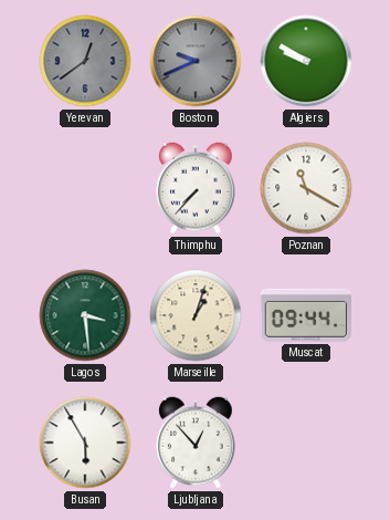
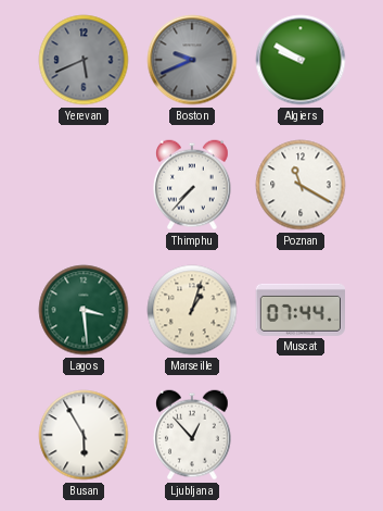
Yerevan: 12:39 -> 5:41
Muscat: 09:44 -> 07:44
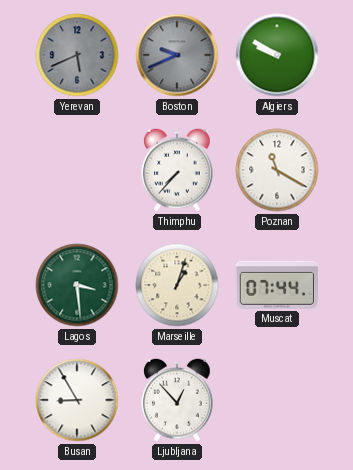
Busan: 5:55 -> 8:55
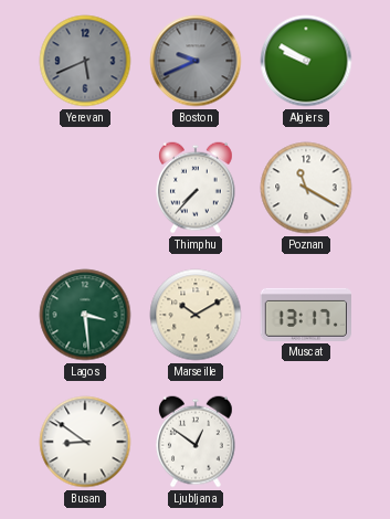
Marseille: 1:03 -> 10:10
Muscat: 07:44 -> 13:17
Busan: 8:55 -> 8:51
Ljubljana: 12:53 -> 12:51
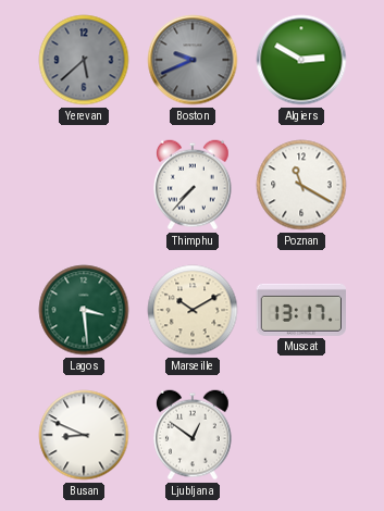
Yerevan: 5:41 -> 5:38
Algiers: 9:50 -> 2:50
Busan: 8:51 -> 8:49
